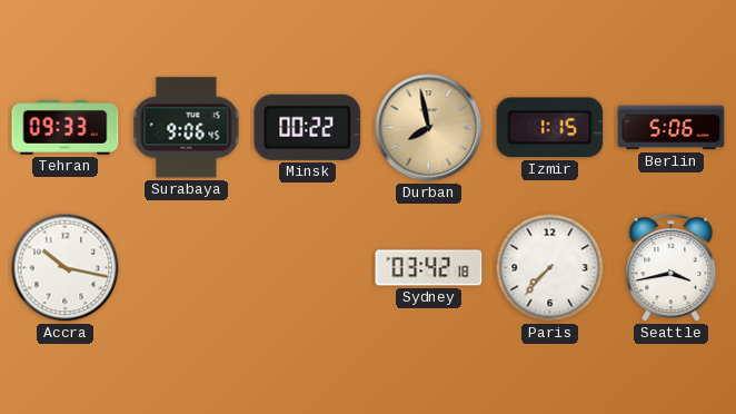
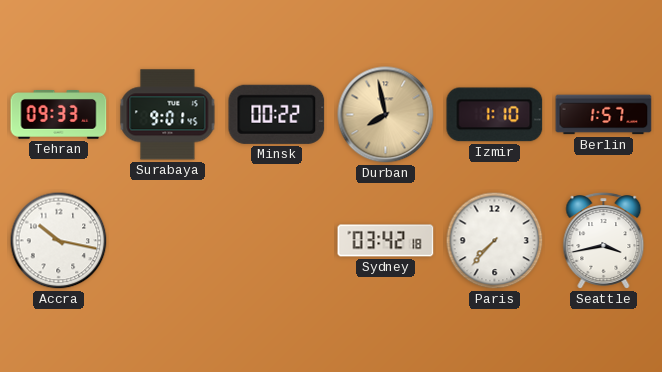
Surabaya: 9:06 -> 9:01
Izmir: 1:15 -> 1:10
Berlin: 5:06 -> 1:57
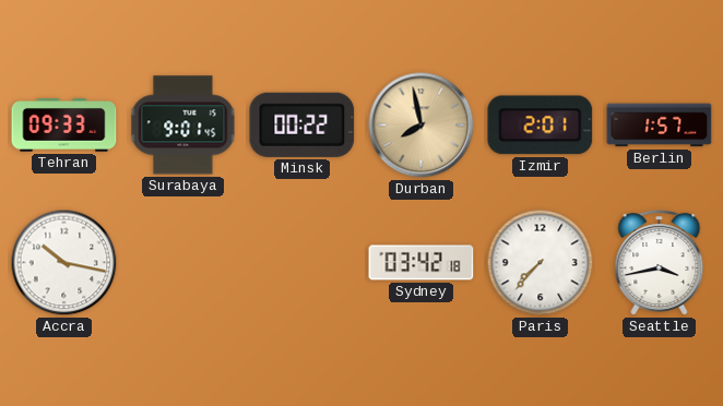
Izmir: 1:10 -> 2:01
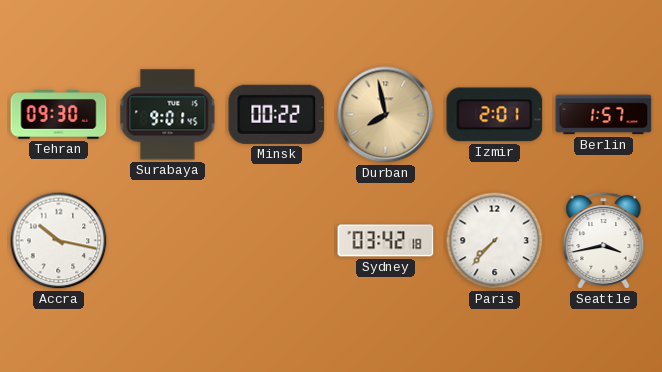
Tehran: 09:33 -> 09:30
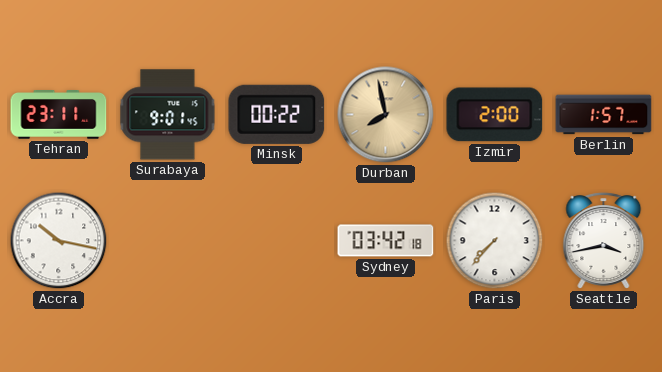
Tehran: 09:30 -> 23:11
Izmir: 2:01 -> 2:00
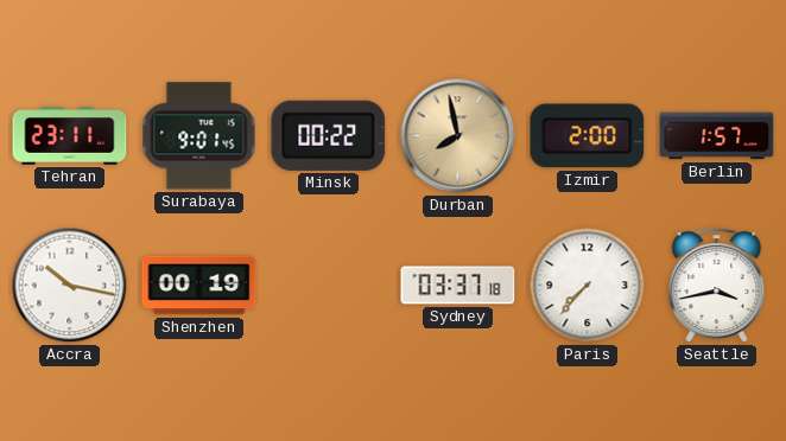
Shenzhen: none -> 00:19
Sydney: 03:42 -> 03:37
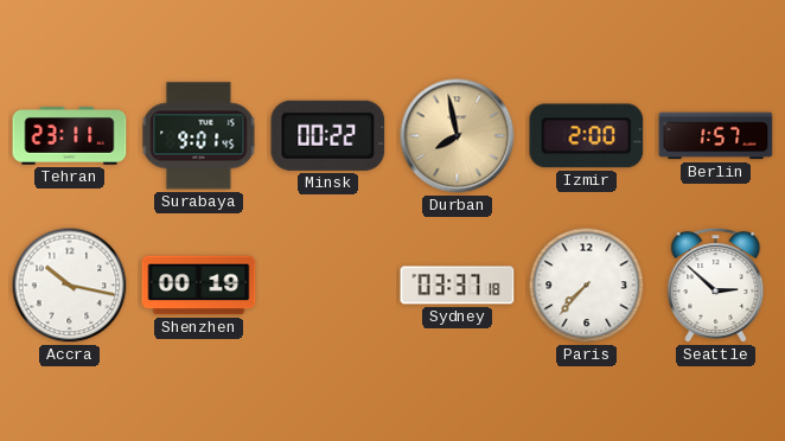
Seattle: 3:43 -> 2:52
